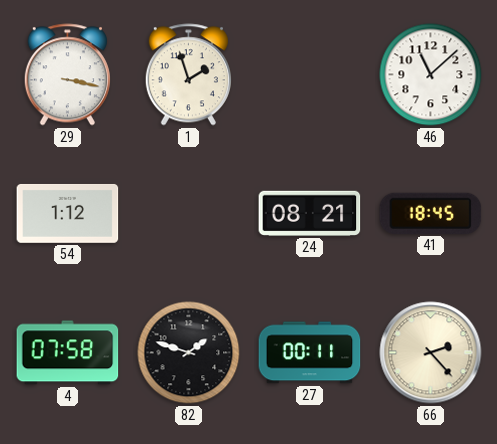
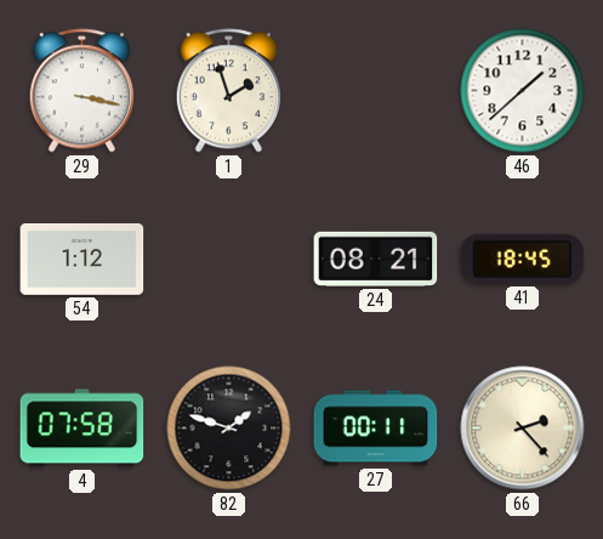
46: 11:08 -> 1:38
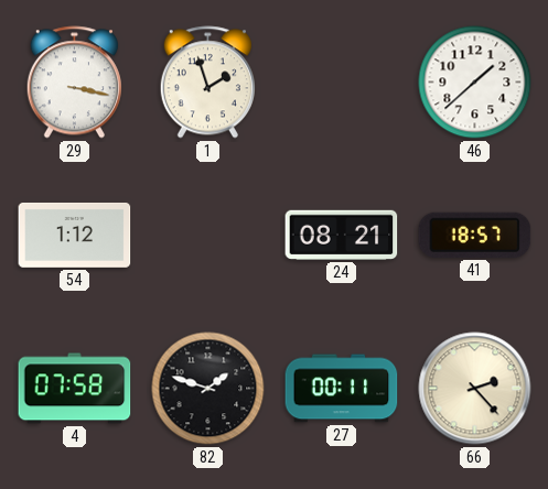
41: 18:45 -> 18:57
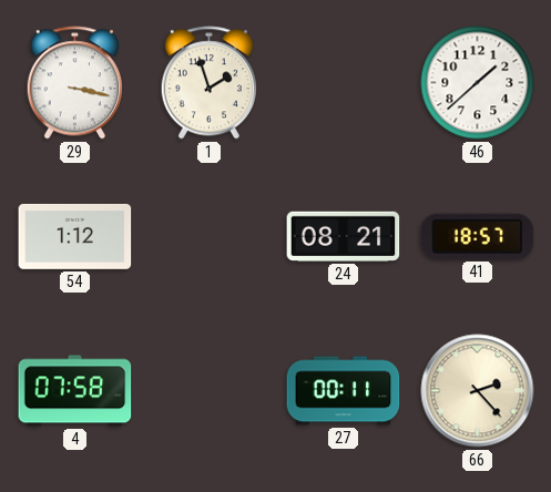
82: 1:48 -> none
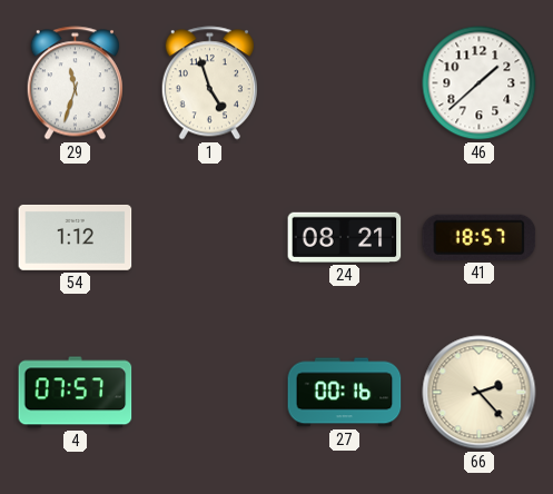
29: 3:17 -> 11:33
1: 1:57 -> 4:57
4: 07:58 -> 07:57
27: 00:11 -> 00:16
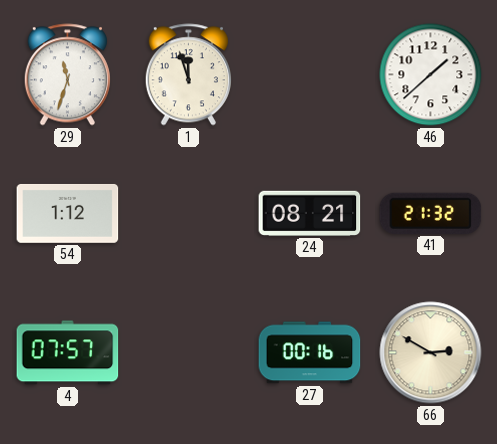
1: 4:57 -> 11:57
41: 18:57 -> 21:32
66: 2:23 -> 2:50
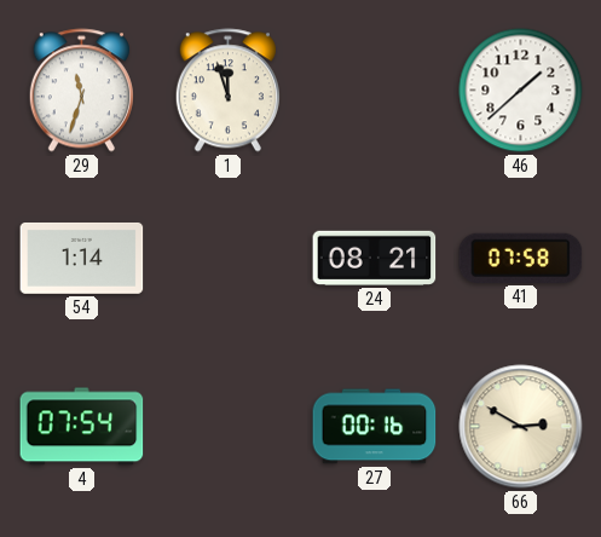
54: 1:12 -> 1:14
41: 21:32 -> 07:58
4: 07:57 -> 07:54
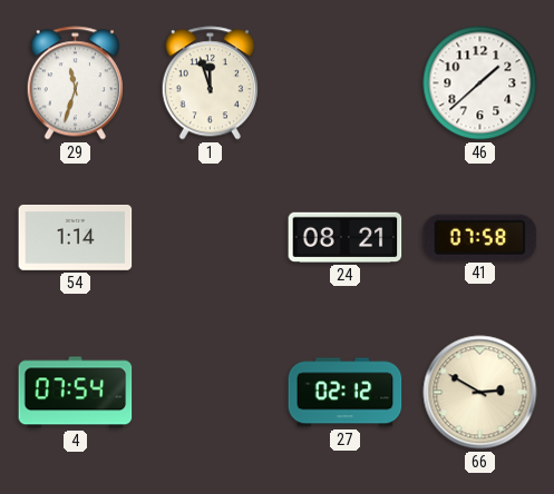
27: 00:16 -> 02:12
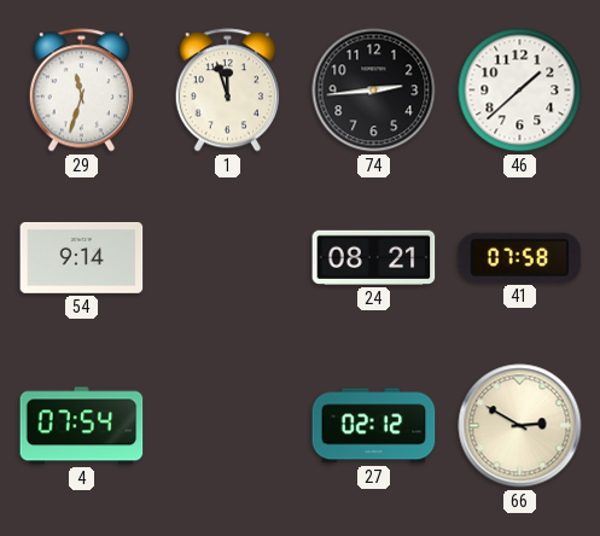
74: none -> 2:44
54: 1:14 -> 9:14
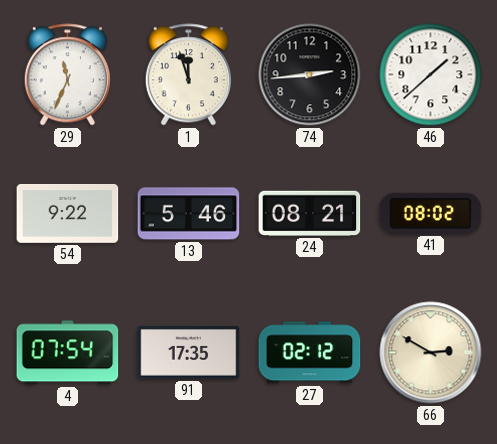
29: 11:33 -> 11:34
54: 9:14 -> 9:22
13: none -> 5:46
41: 07:58 -> 08:02
91: none -> 17:35
